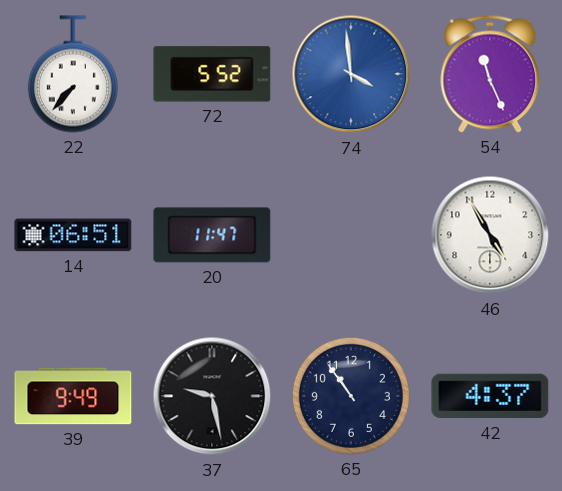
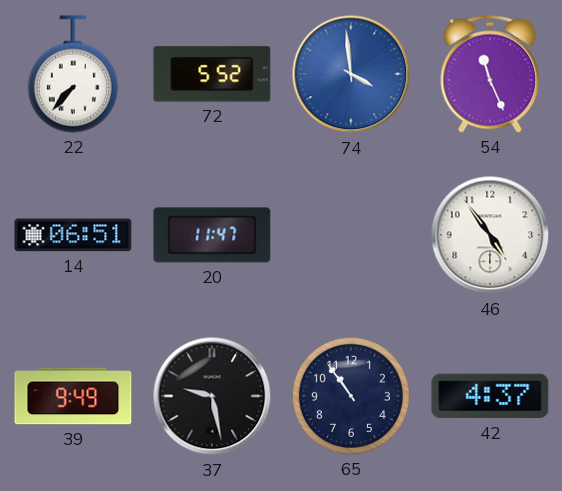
46: 4:55 -> 4:54
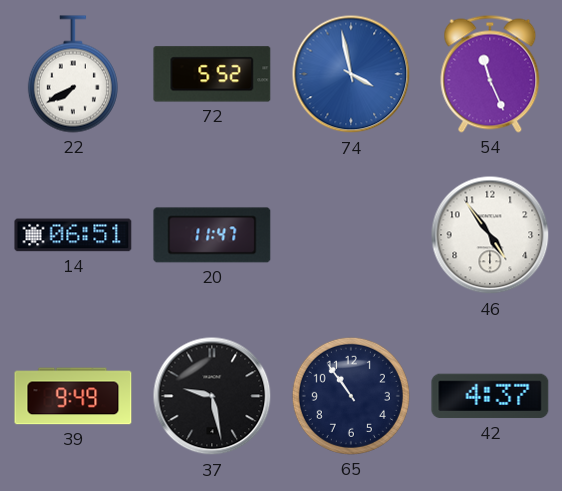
22: 7:37 -> 7:40
74: 3:59 -> 3:58
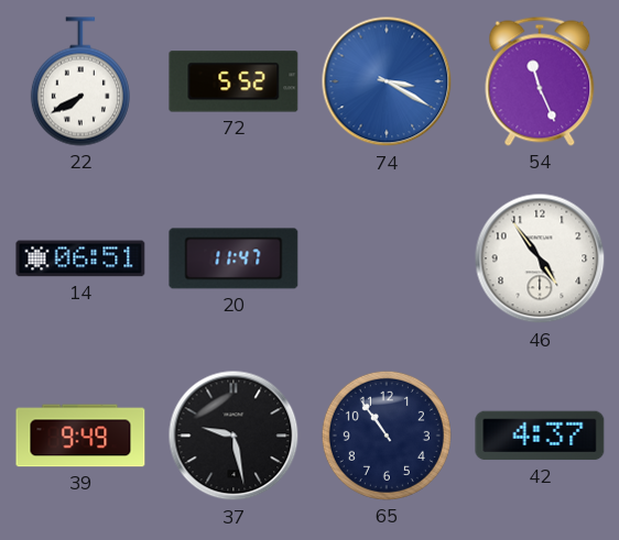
74: 3:58 -> 3:20
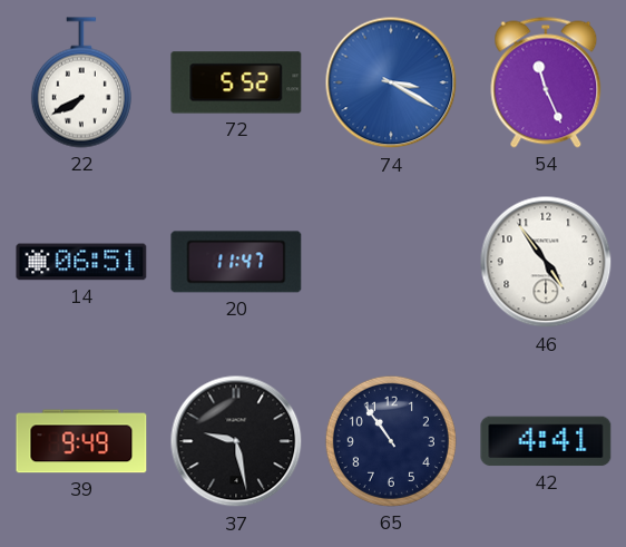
42: 4:37 -> 4:41
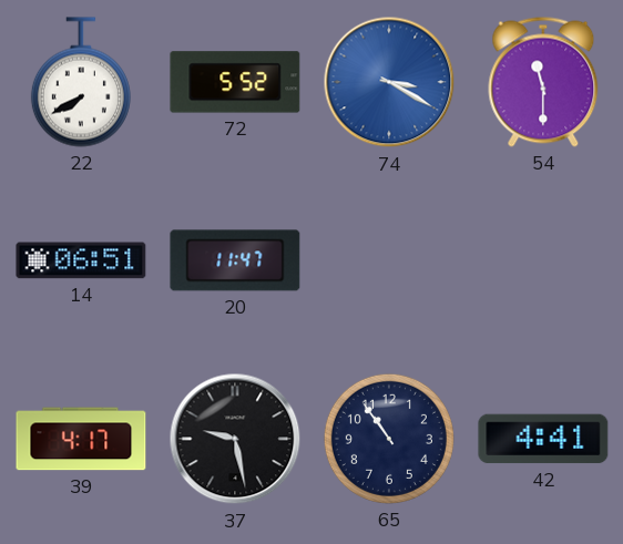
54: 11:26 -> 11:30
46: 4:54 -> none
39: 9:49 -> 4:17
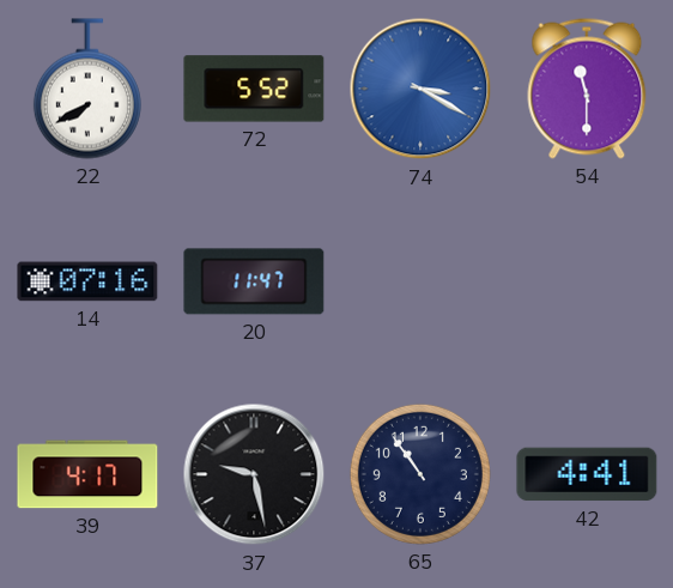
14: 06:51 -> 07:16
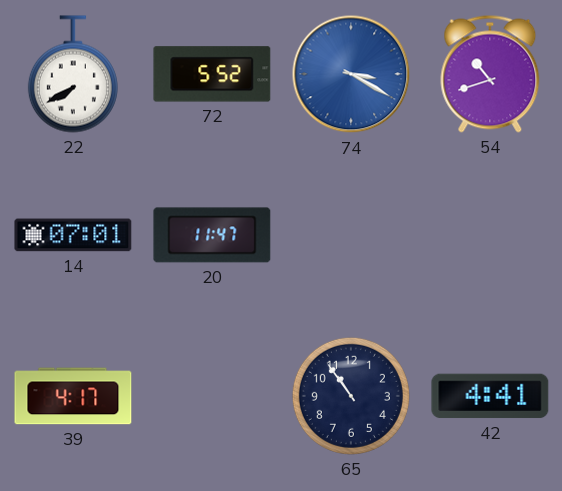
54: 11:30 -> 10:42
14: 07:16 -> 07:01
37: 9:28 -> none
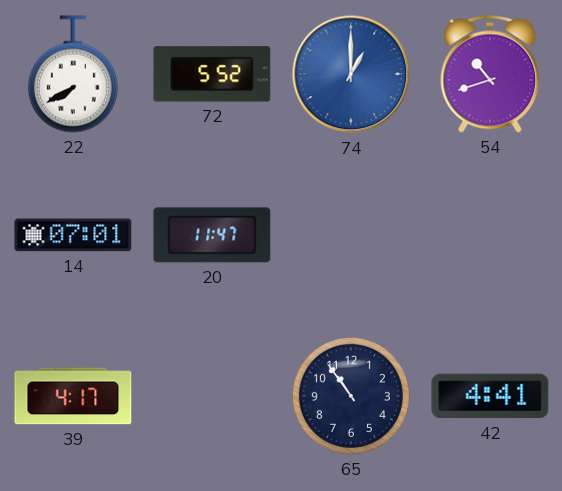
74: 3:20 -> 1:00
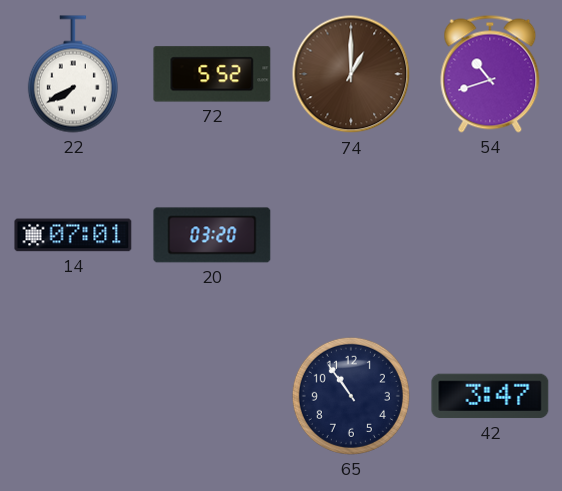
74 dial: blue -> brown
20: 11:47 -> 03:20
39: 4:17 -> none
42: 4:41 -> 3:47
